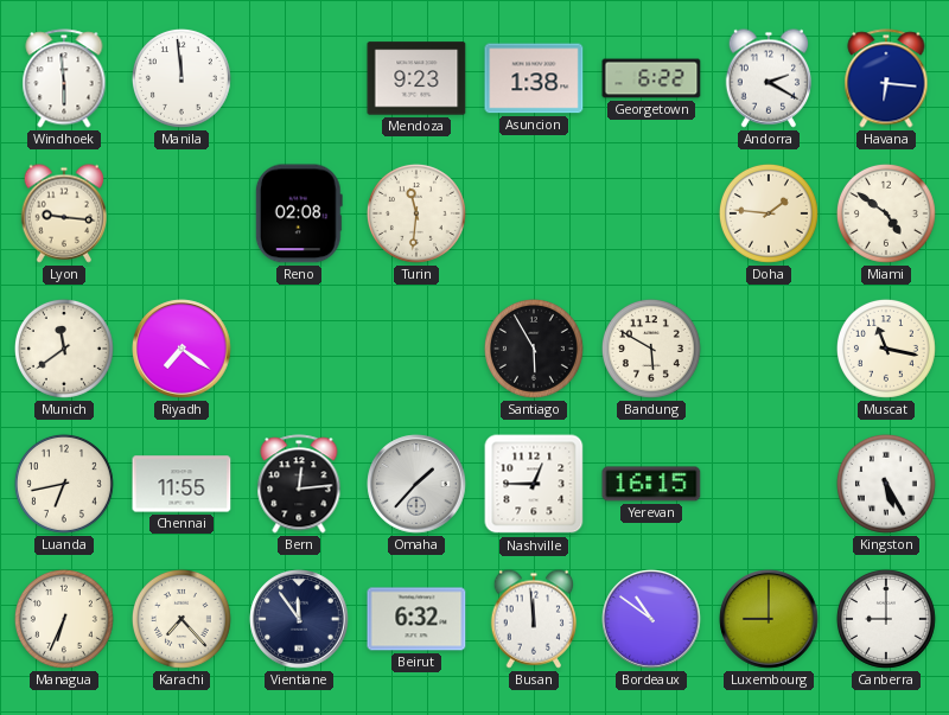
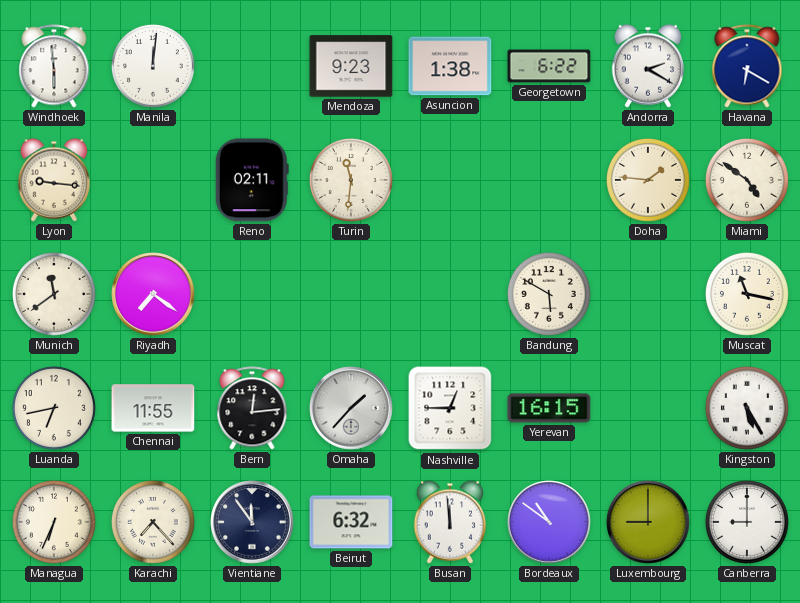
Manila: 11:59 -> 12:01
Havana: 6:16 -> 6:20
Reno: 02:08 -> 02:11
Santiago: 5:55 -> none
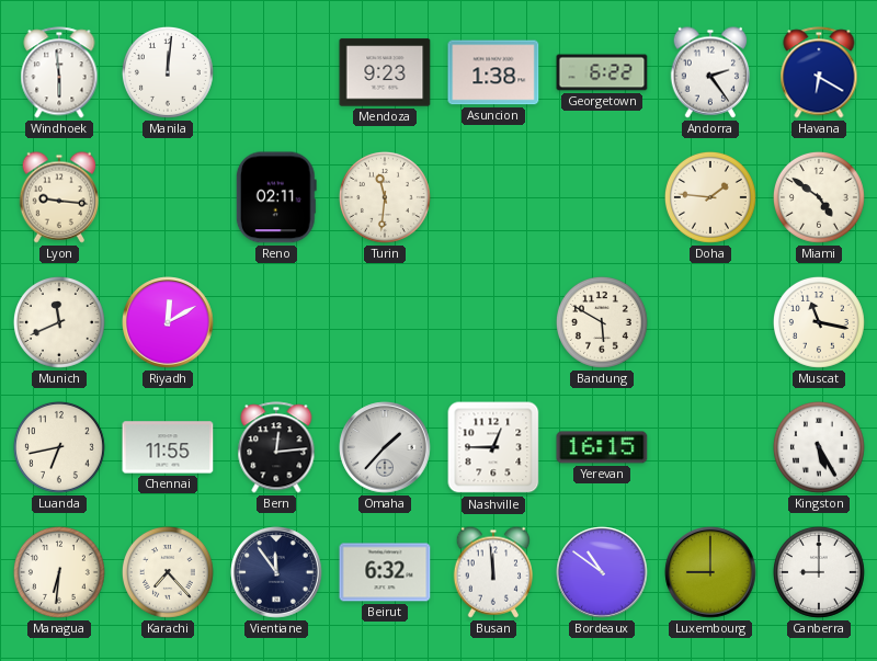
Andorra: 2:20 -> 2:24
Munich: 11:39 -> 11:41
Riyadh: 7:21 -> 12:10
Managua: 6:34 -> 6:31
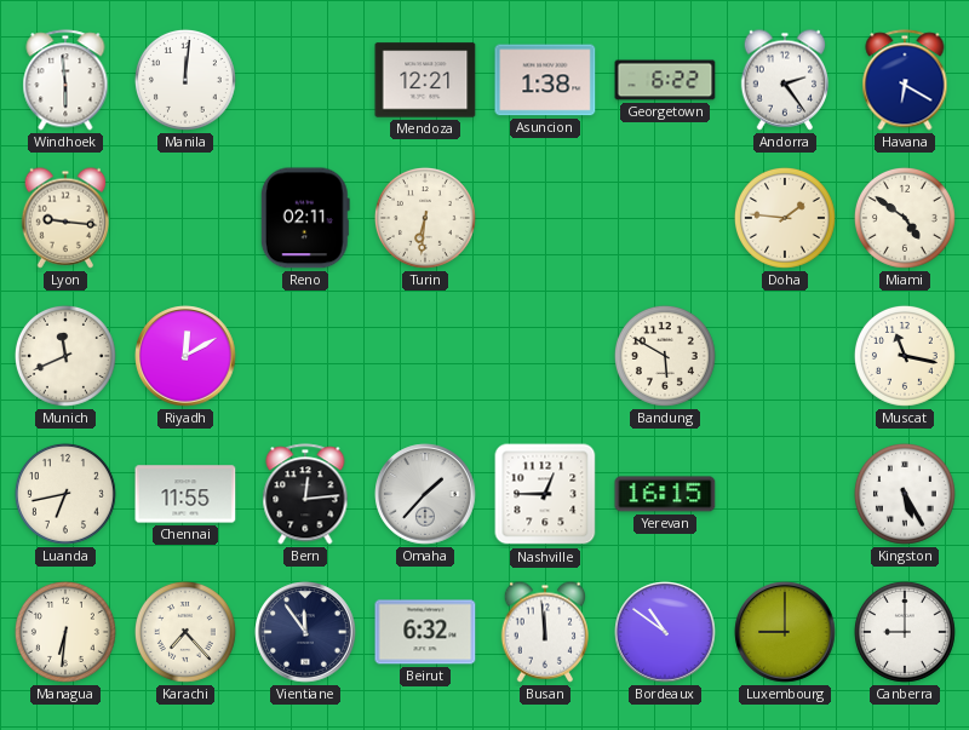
Mendoza: 9:23 -> 12:21
Turin: 11:31 -> 6:31
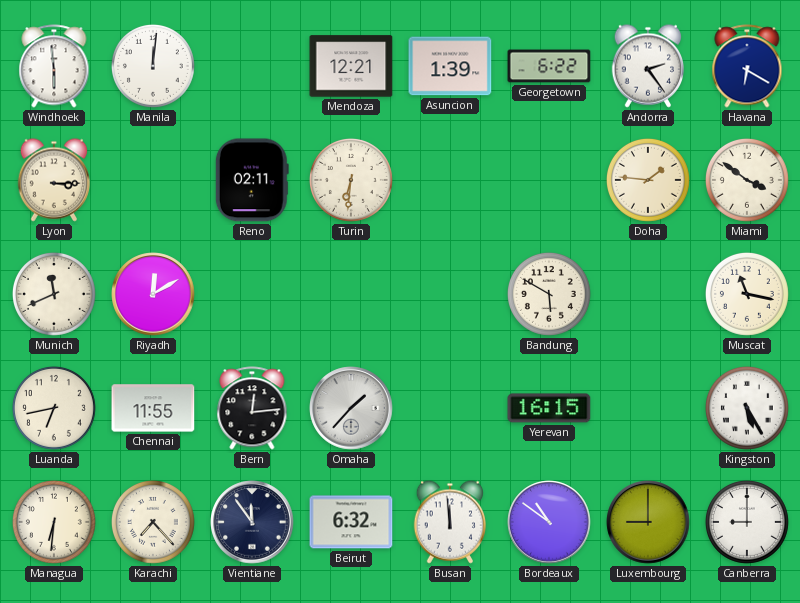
Asuncion: 1:38 -> 1:39
Lyon: 9:16 -> 3:15
Miami: 4:51 -> 3:51
Nashville: 12:45 -> none
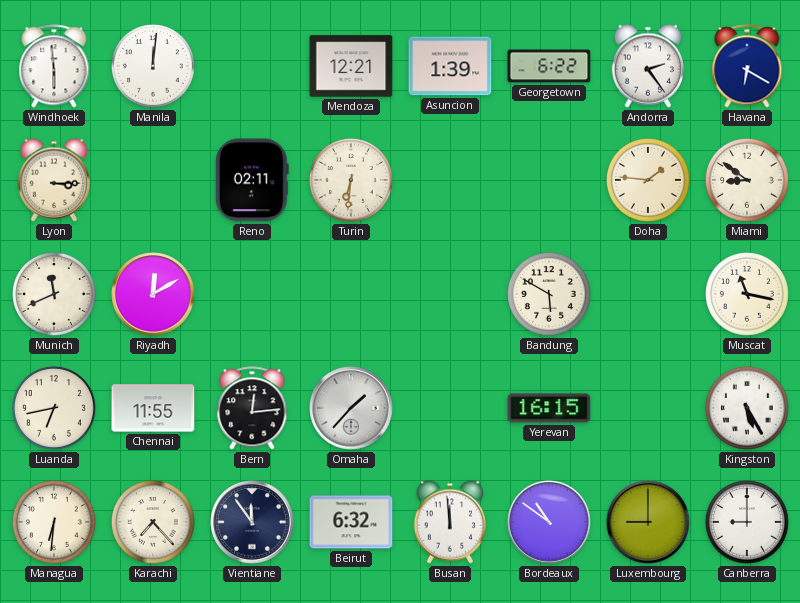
Miami: 3:51 -> 8:51
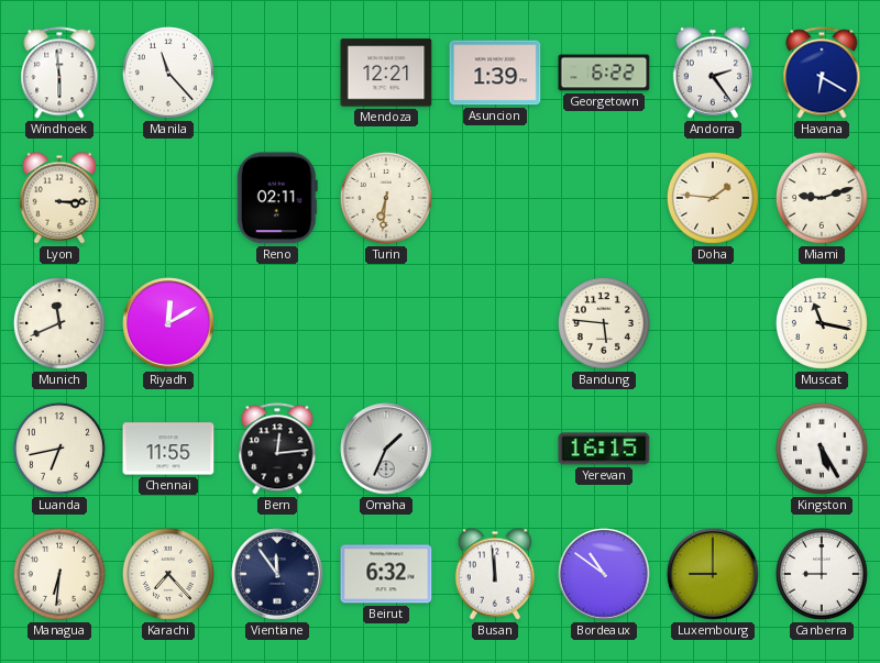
Manila: 12:01 -> 11:23
Miami: 8:51 -> 9:12
Bandung: 5:50 -> 5:46
Omaha: 1:37 -> 1:34
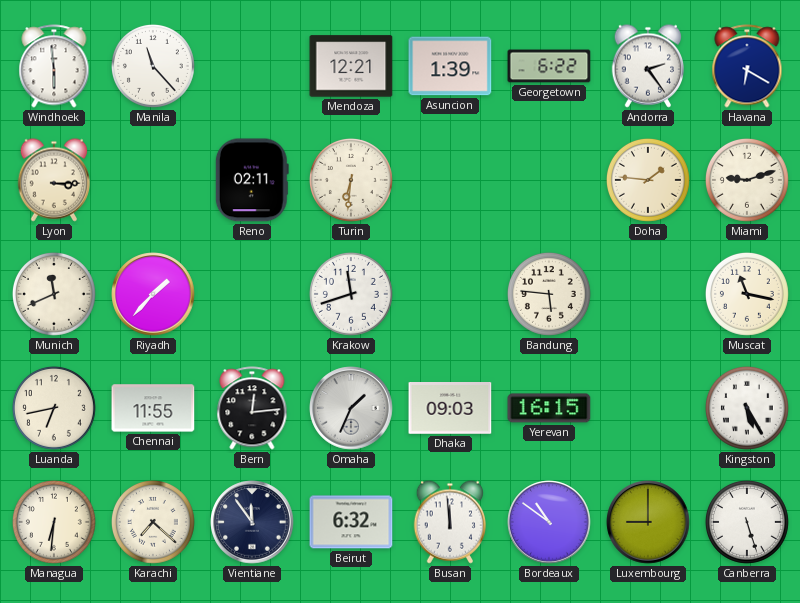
Riyadh: 12:10 -> 1:37
Krakow: none -> 11:42
Dhaka: none -> 09:03
Karachi: 7:23 -> 7:22
Canberra: 9:00 -> 5:27
